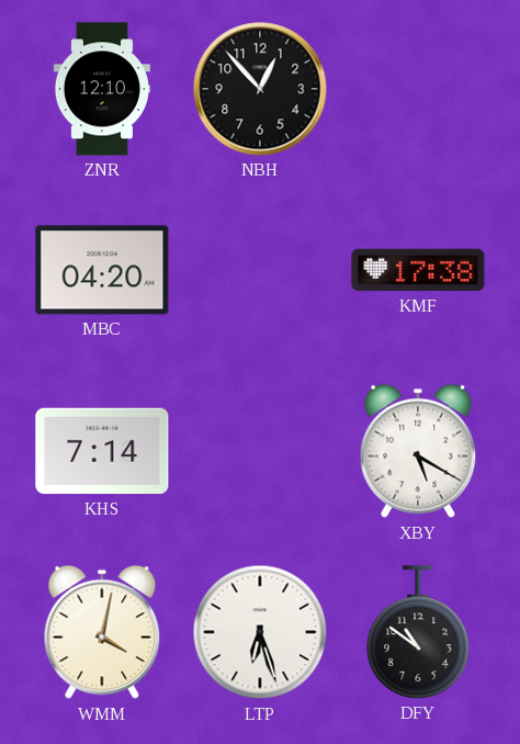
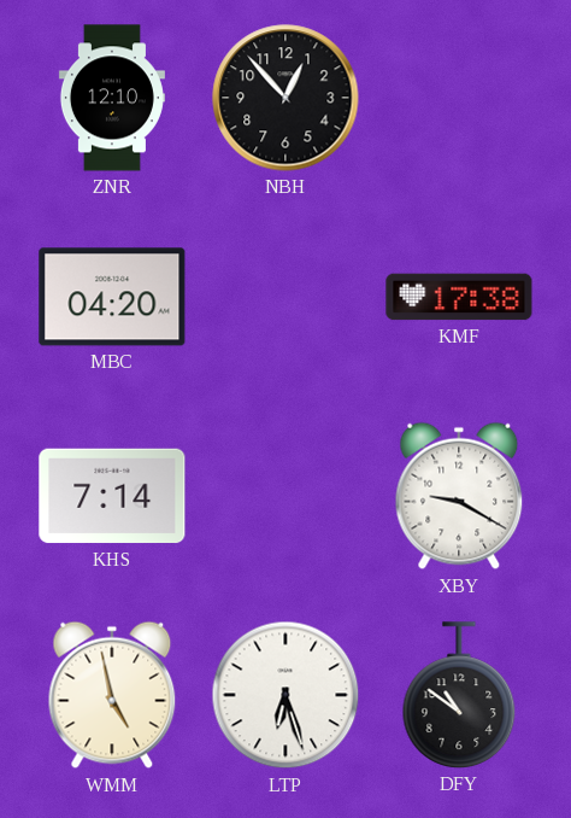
XBY: 5:20 -> 9:20
WMM: 4:02 -> 4:58
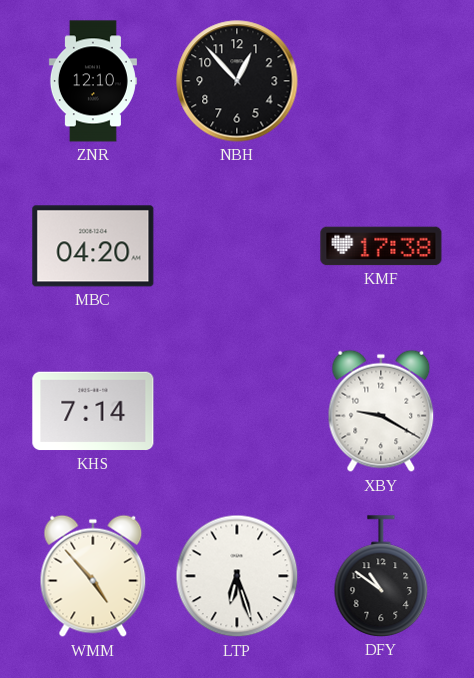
WMM: 4:58 -> 4:53
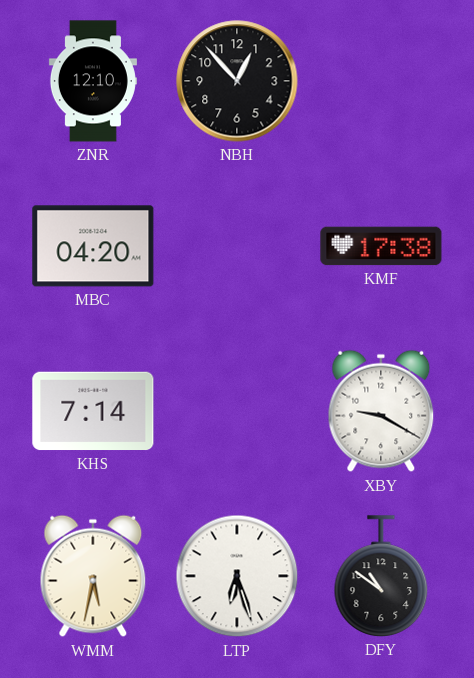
WMM: 4:53 -> 5:32
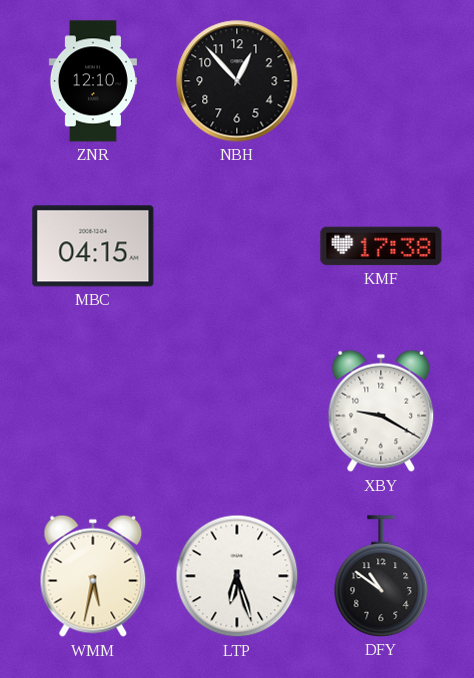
MBC: 04:20 -> 04:15
KHS: 7:14 -> none
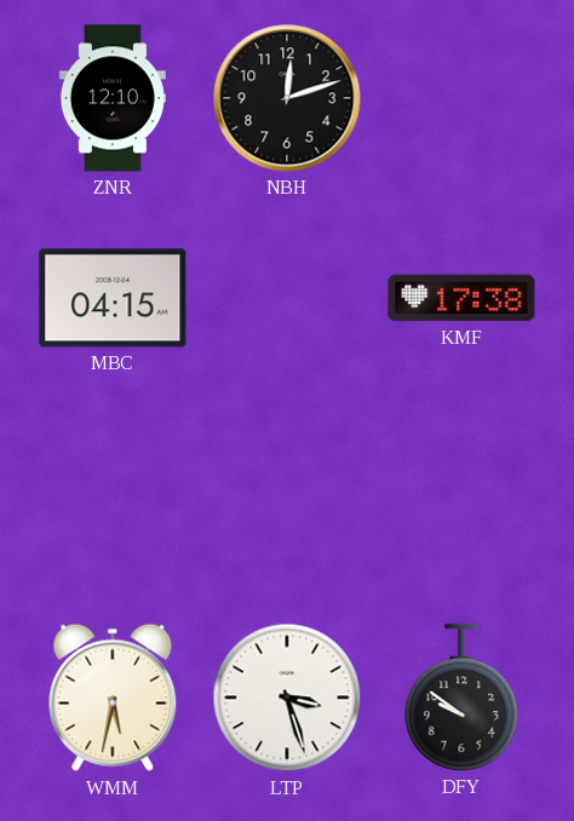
NBH: 12:53 -> 12:12
XBY: 9:20 -> none
LTP: 6:27 -> 3:27
DFY: 10:51 -> 9:51
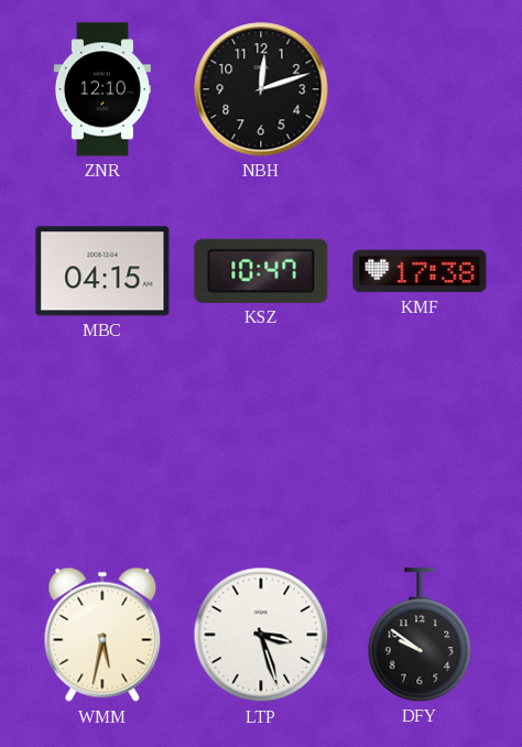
KSZ: none -> 10:47
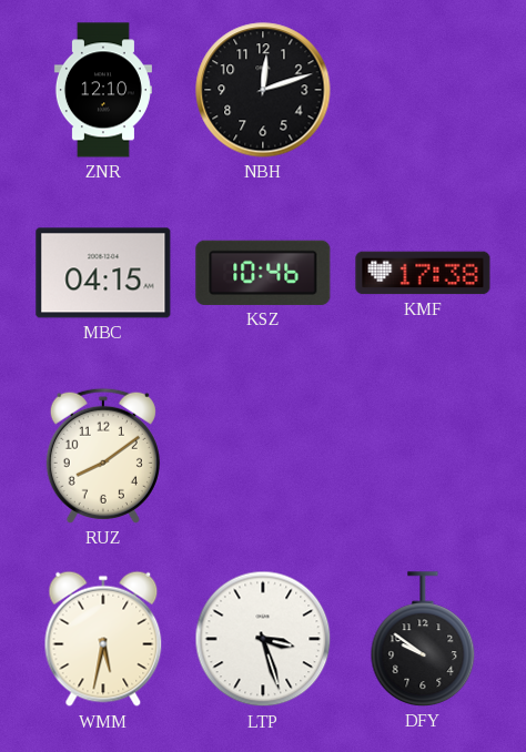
KSZ: 10:47 -> 10:46
RUZ: none -> 8:09
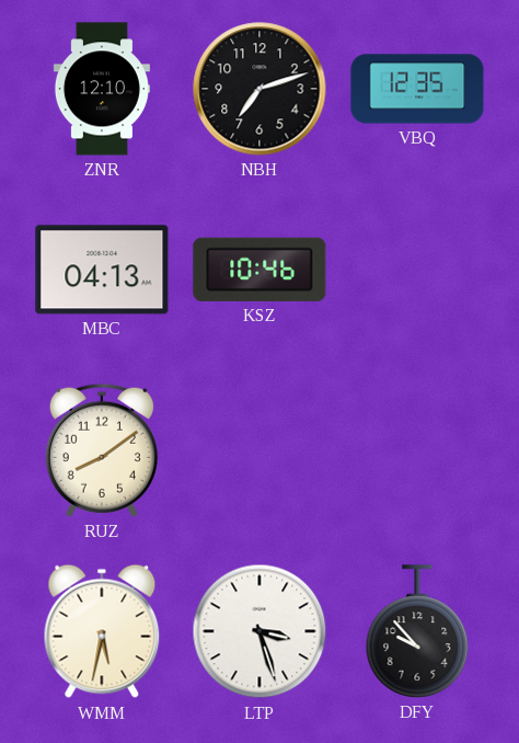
NBH: 12:12 -> 7:12
VBQ: none -> 12:35
MBC: 04:15 -> 04:13
KMF: 17:38 -> none
DFY: 9:51 -> 9:53
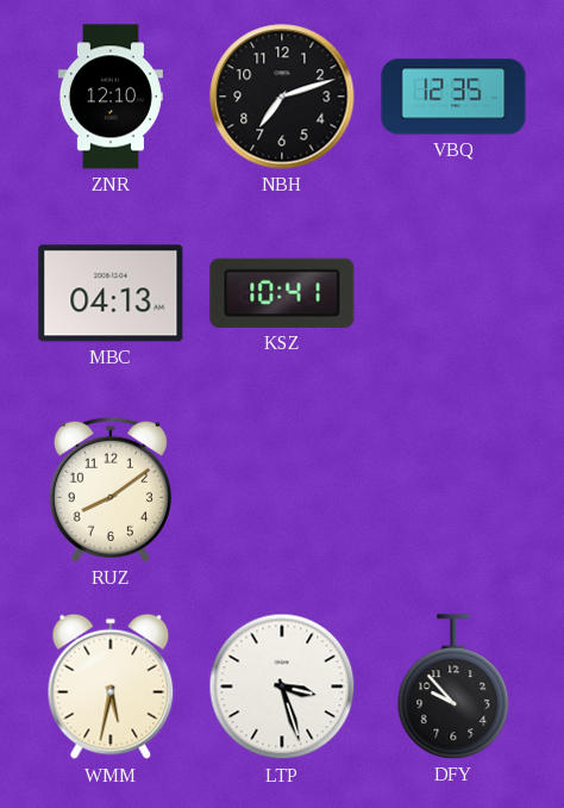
KSZ: 10:46 -> 10:41
